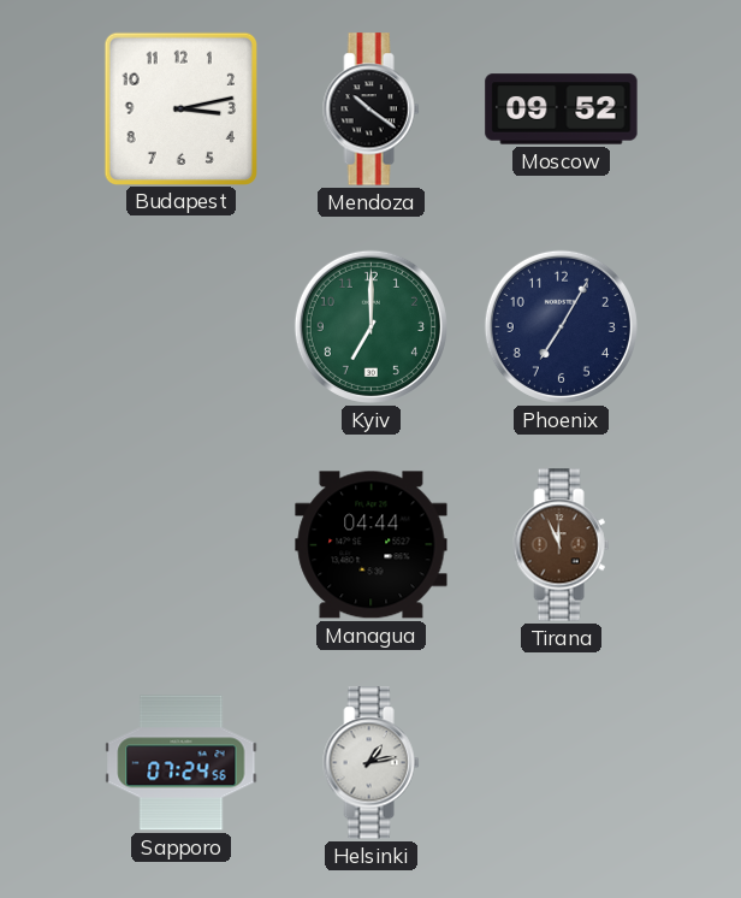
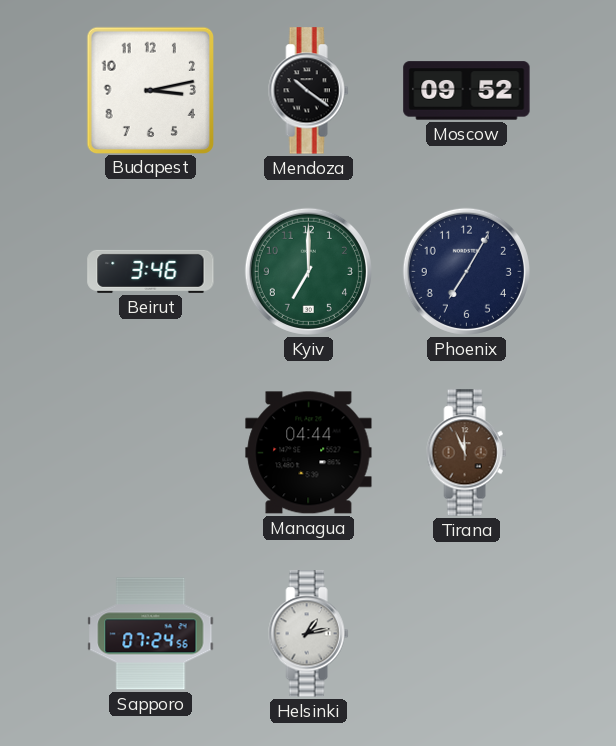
Beirut: none -> 3:46
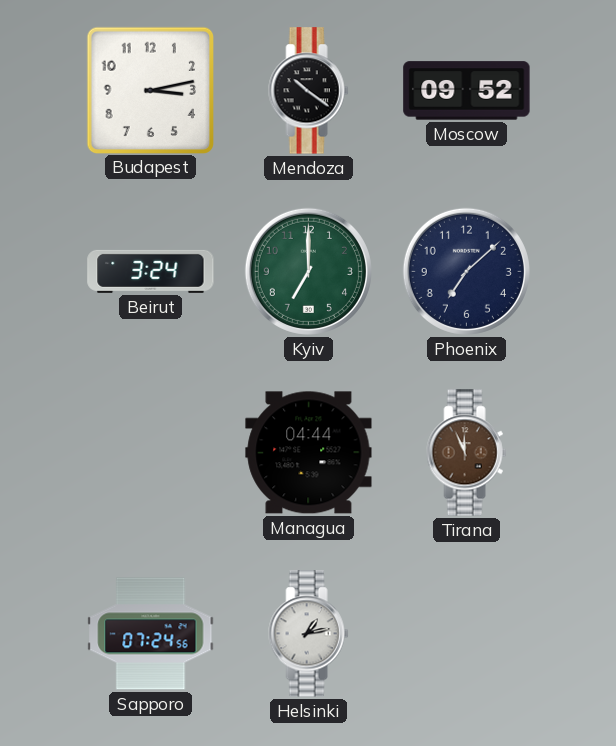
Beirut: 3:46 -> 3:24
Phoenix: 7:05 -> 7:08
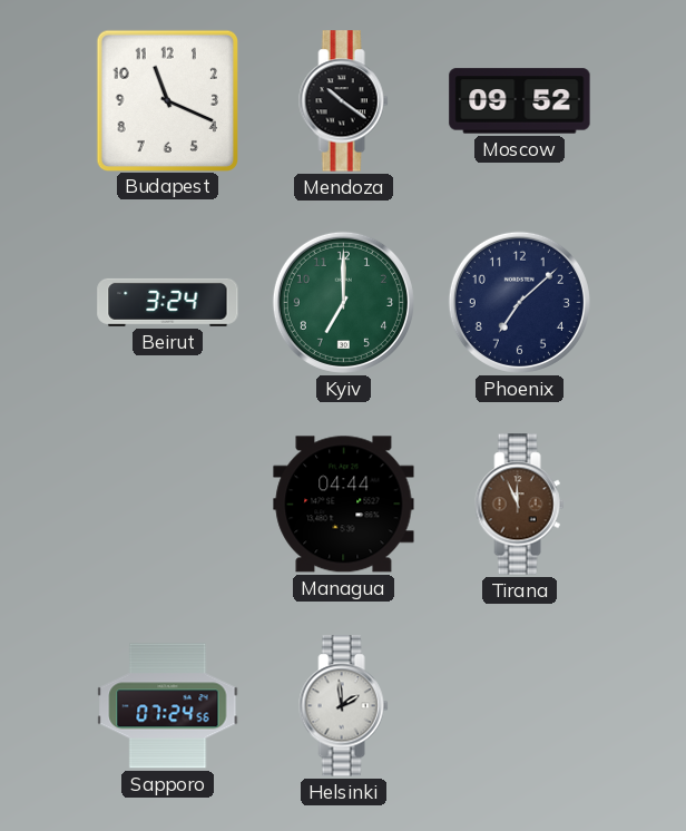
Budapest: 3:13 -> 11:19
Helsinki: 1:13 -> 1:59
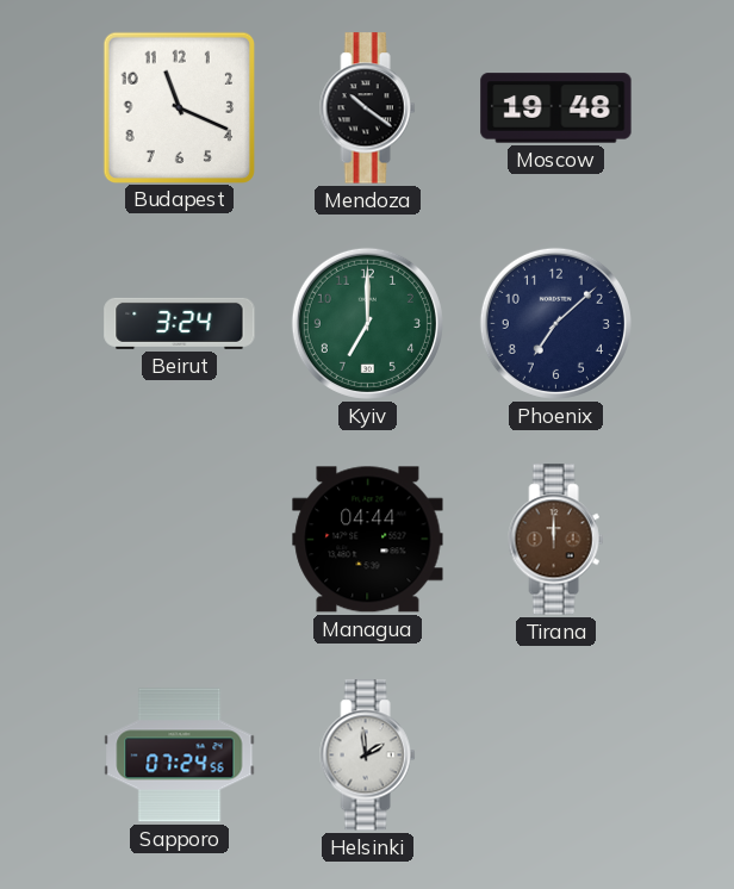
Moscow: 09:52 -> 19:48
Tirana: 11:56 -> 12:00
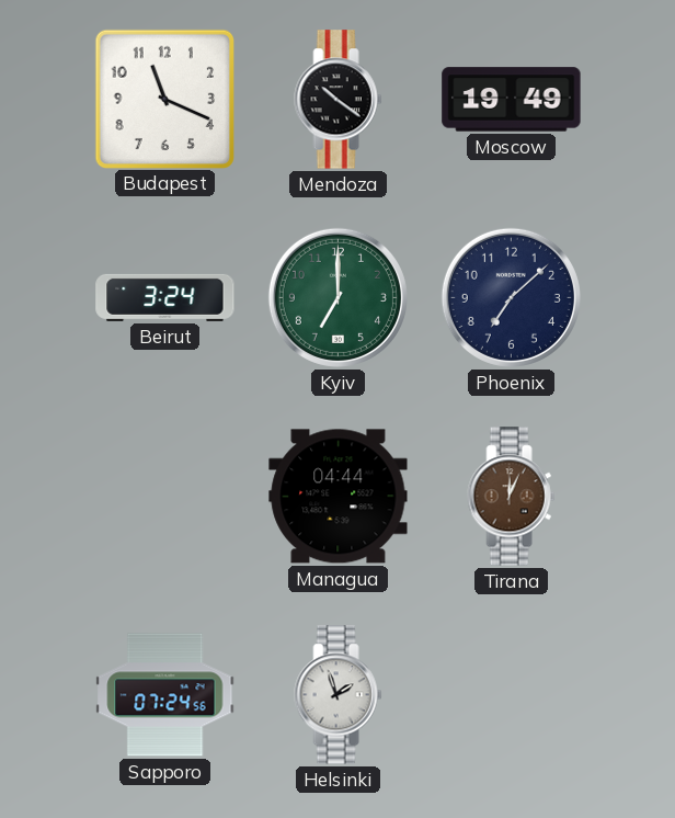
Moscow: 19:48 -> 19:49
Tirana: 12:00 -> 12:04
Helsinki: 1:59 -> 1:57
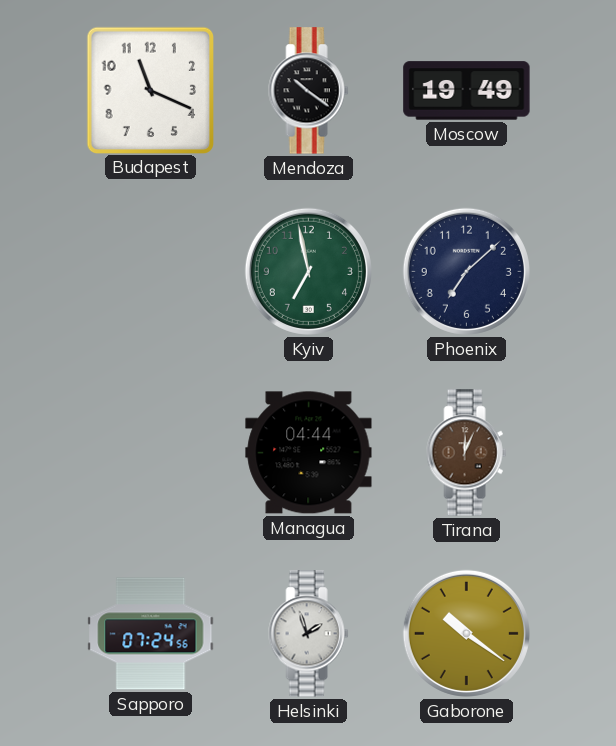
Beirut: 3:24 -> none
Kyiv: 7:00 -> 6:58
Gaborone: none -> 10:21
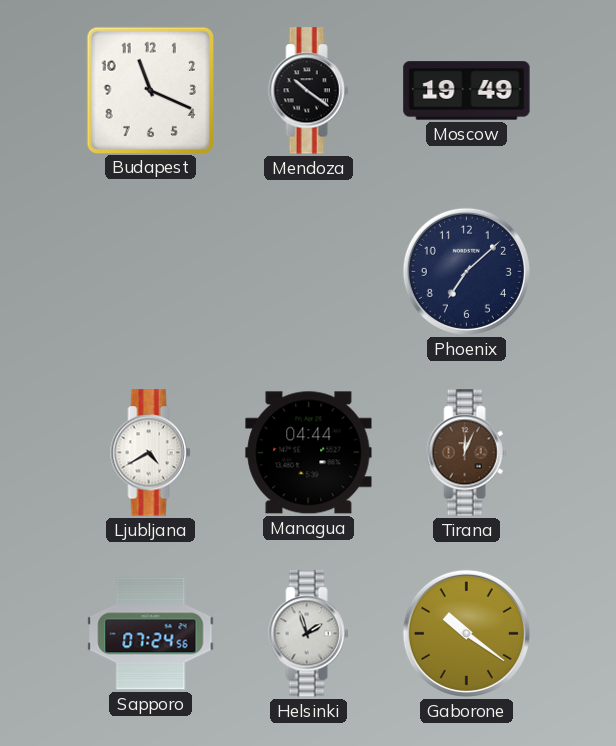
Kyiv: 6:58 -> none
Ljubljana: none -> 4:40
